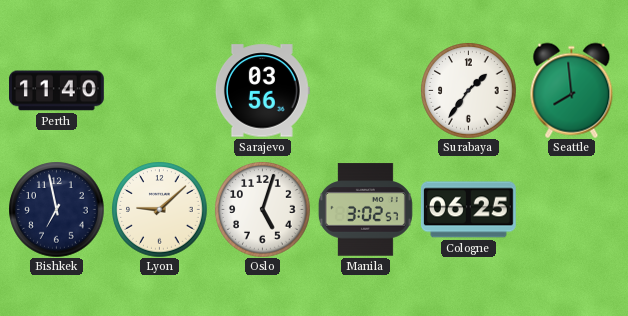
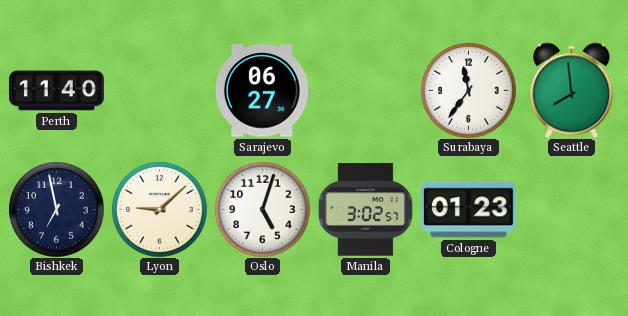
Sarajevo: 03:56 -> 06:27
Surabaya: 1:36 -> 11:36
Cologne: 06:25 -> 01:23
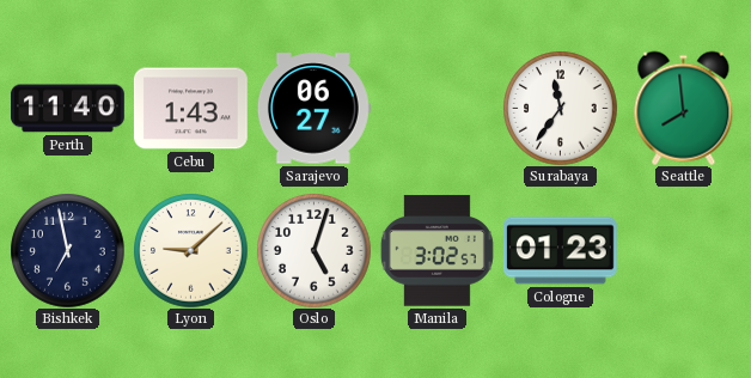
Cebu: none -> 1:43
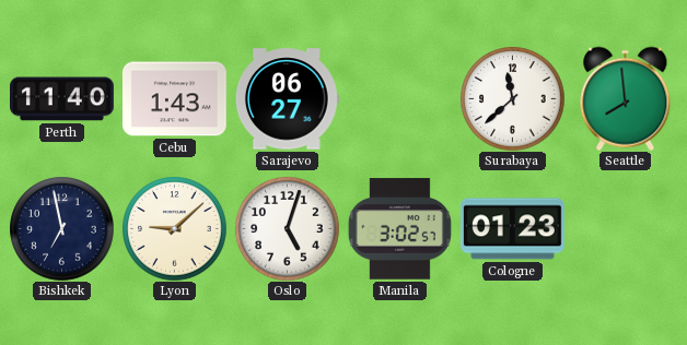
Surabaya: 11:36 -> 11:38
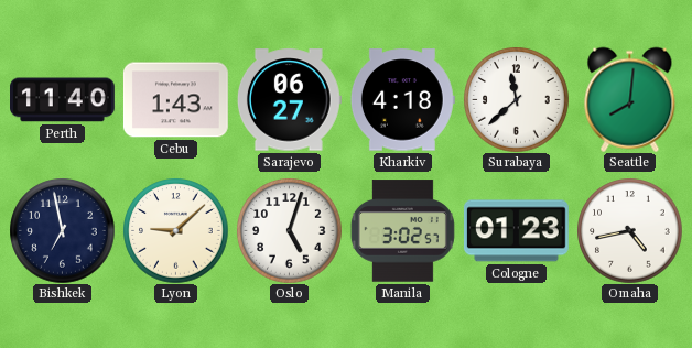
Kharkiv: none -> 4:18
Seattle: 7:59 -> 8:01
Omaha: none -> 4:43
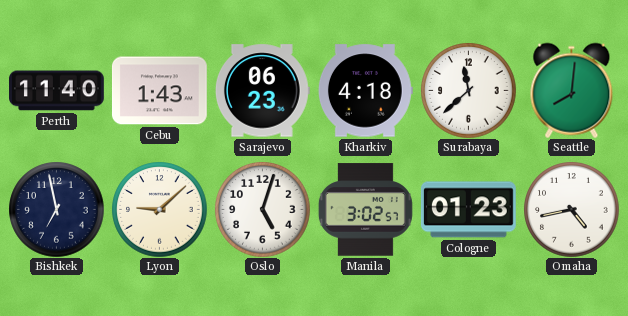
Sarajevo: 06:27 -> 06:23
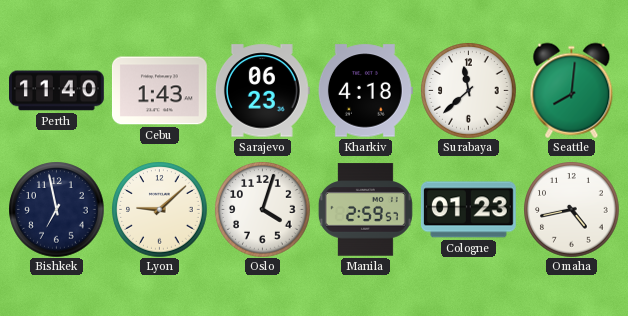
Oslo: 5:03 -> 4:03
Manila: 3:02 -> 2:59
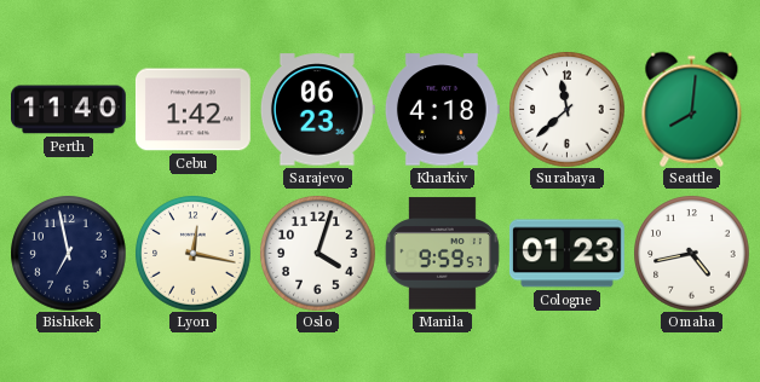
Cebu: 1:43 -> 1:42
Lyon: 9:08 -> 12:17
Manila: 2:59 -> 9:59
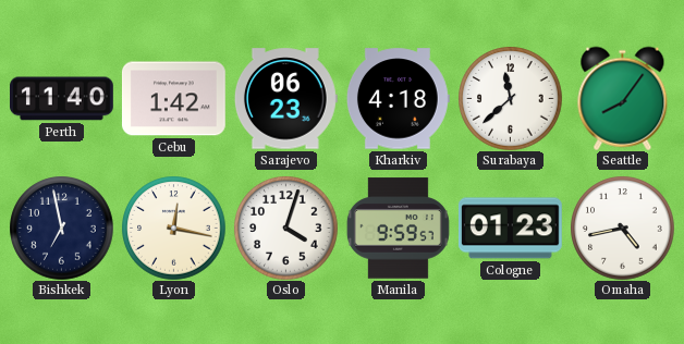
Seattle: 8:01 -> 8:06
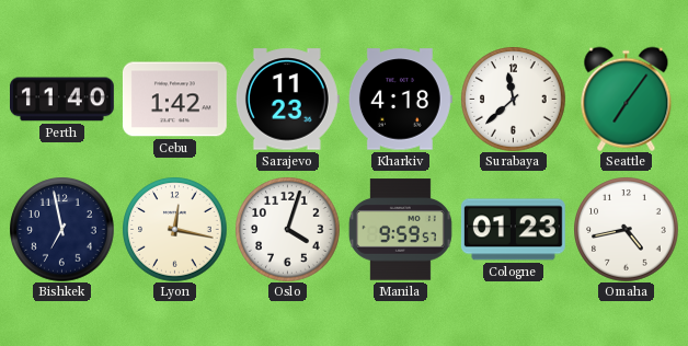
Sarajevo: 06:23 -> 11:23
Seattle: 8:06 -> 7:06
